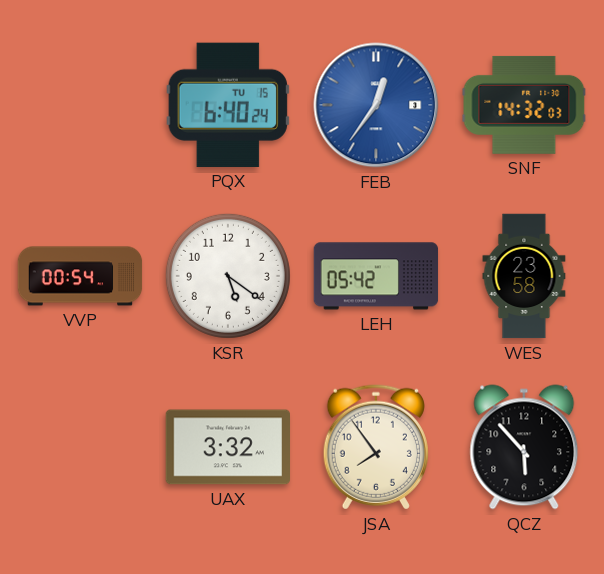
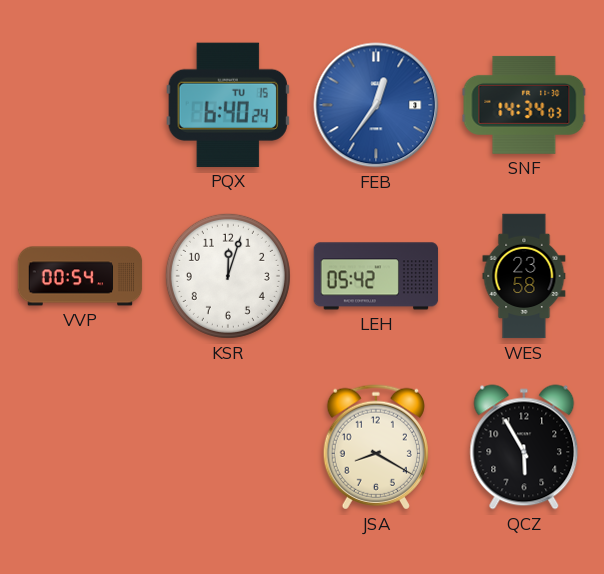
SNF: 14:32 -> 14:34
KSR: 5:21 -> 12:03
UAX: 3:32 -> none
JSA: 7:54 -> 8:20
QCZ: 5:53 -> 5:55
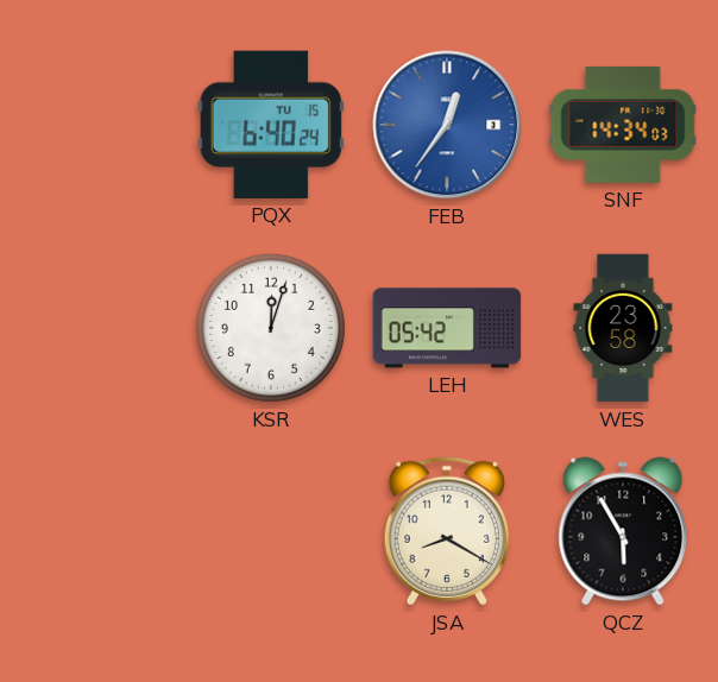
VVP: 00:54 -> none
